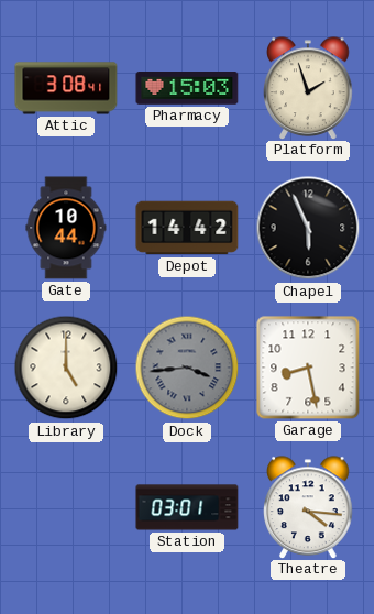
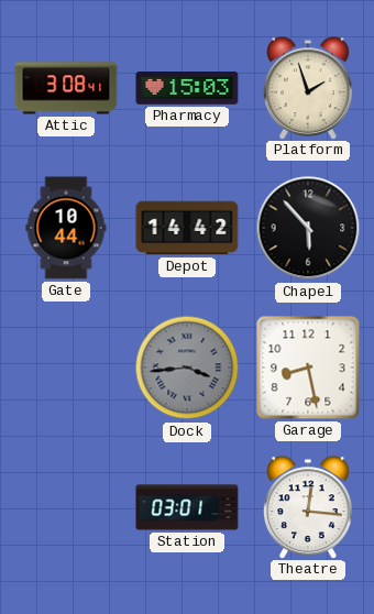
Chapel: 5:56 -> 5:53
Library: 5:00 -> none
Theatre: 4:16 -> 12:16
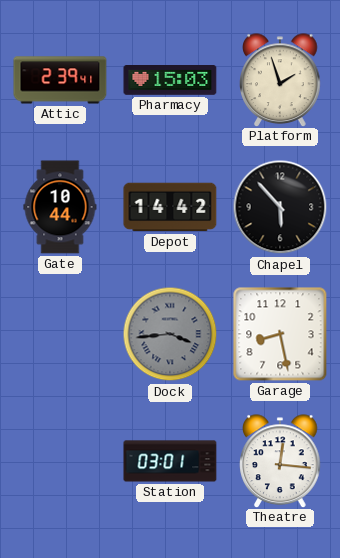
Attic: 3:08 -> 2:39
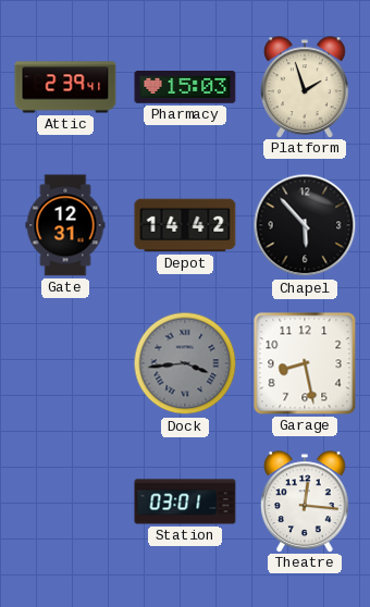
Gate: 10:44 -> 12:31
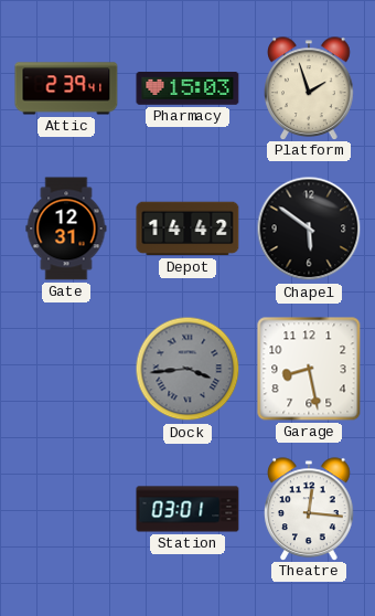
Chapel: 5:53 -> 5:51
